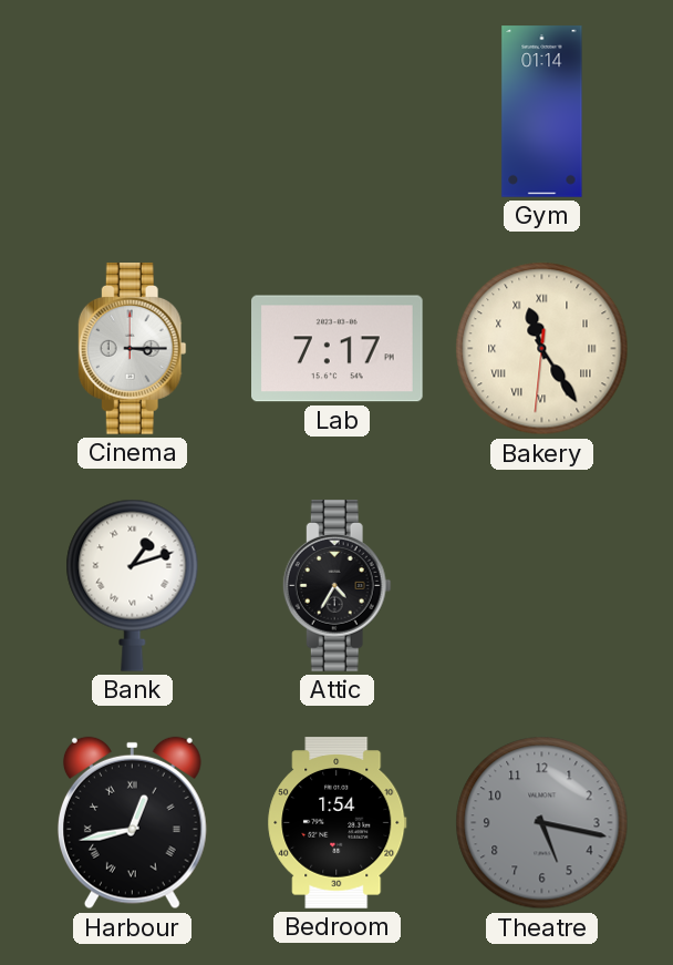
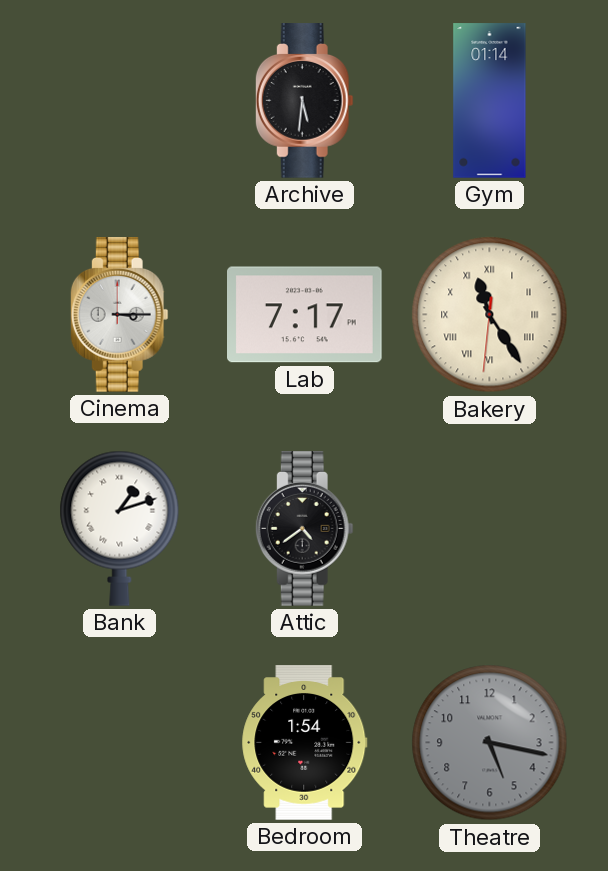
Archive: none -> 5:31
Attic: 4:35 -> 4:39
Harbour: 12:43 -> none
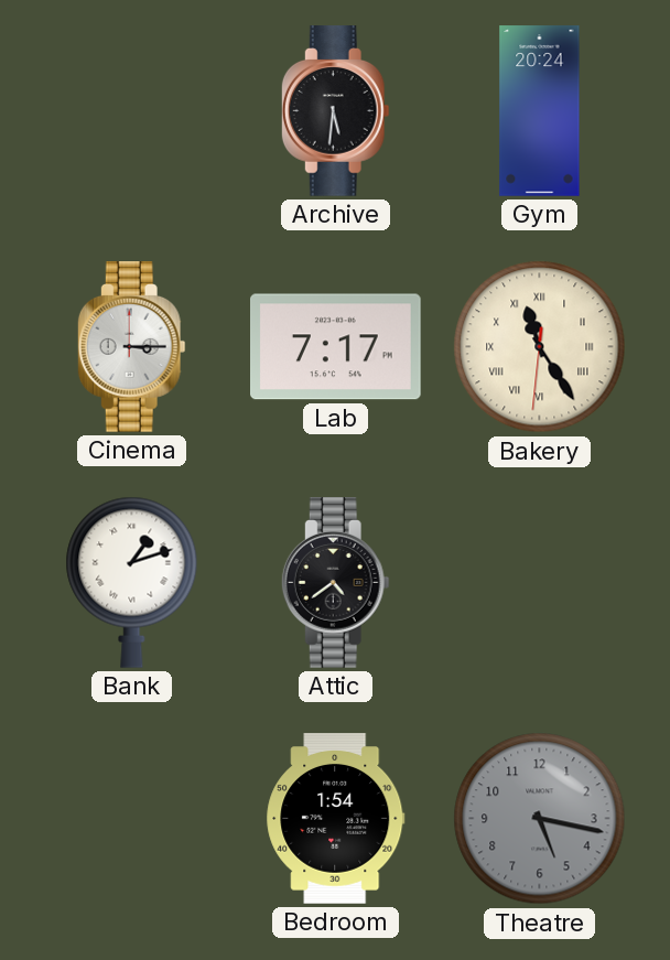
Gym: 01:14 -> 20:24
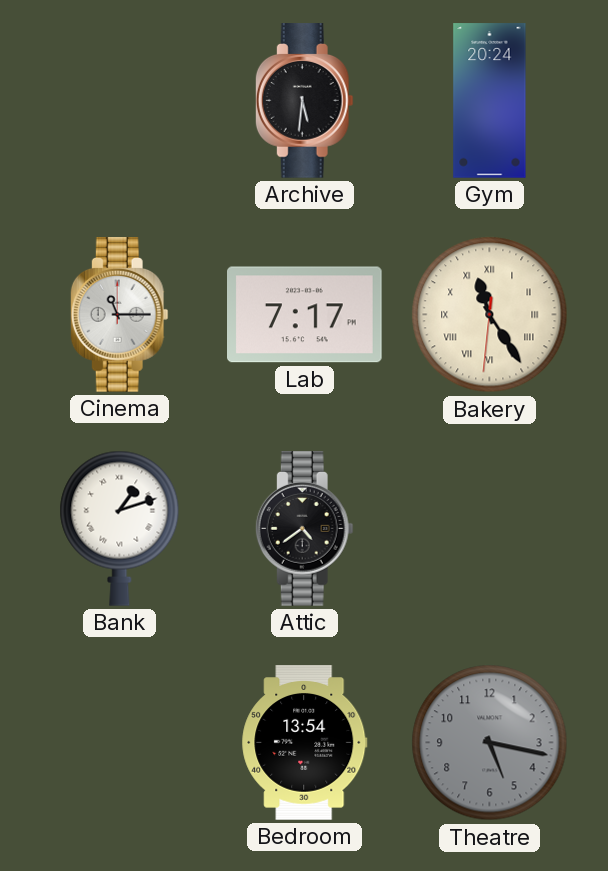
Cinema: 3:15 -> 11:15
Bedroom: 1:54 -> 13:54
